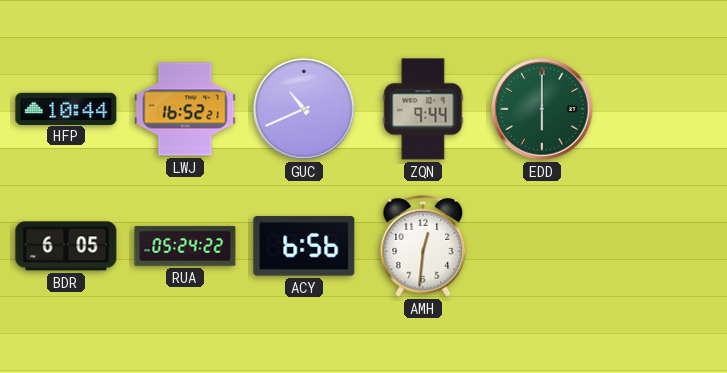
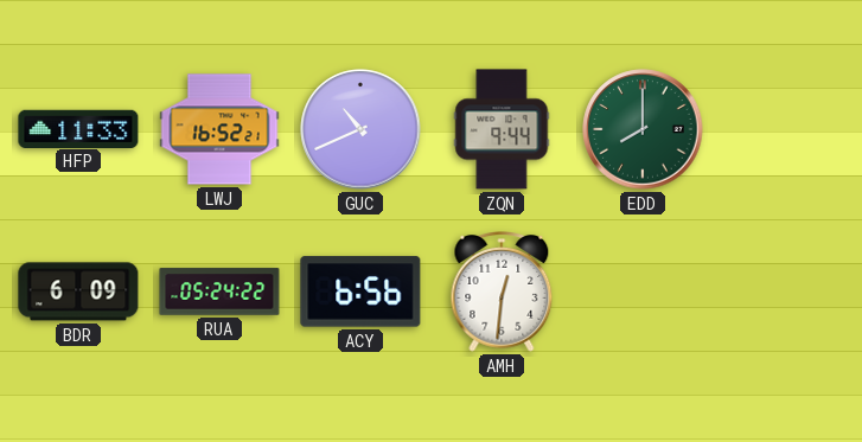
HFP: 10:44 -> 11:33
EDD: 6:00 -> 8:00
BDR: 6:05 -> 6:09
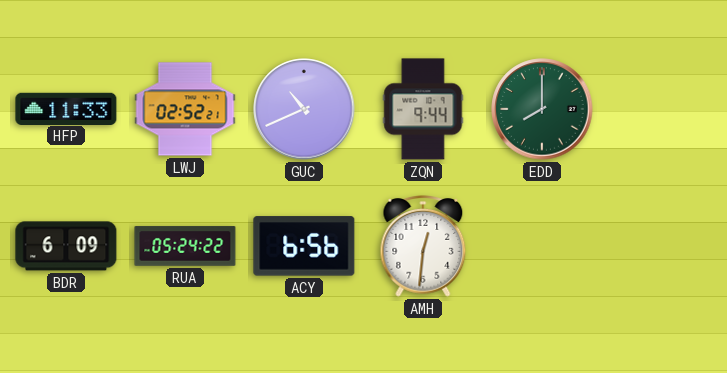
LWJ: 16:52 -> 02:52
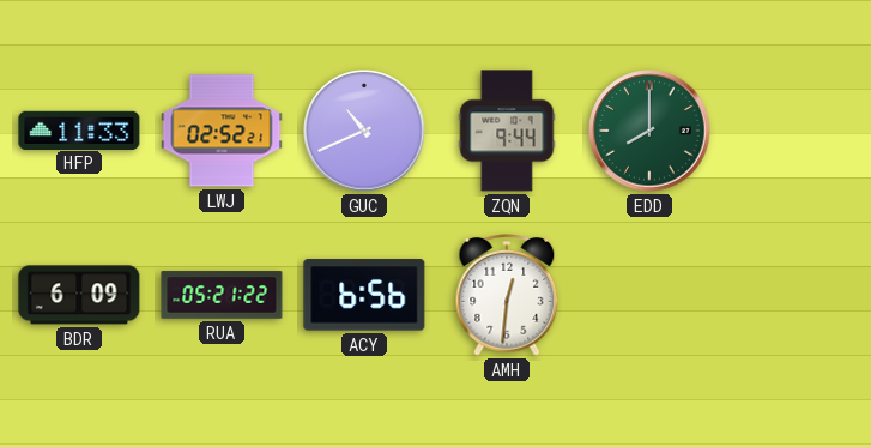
RUA: 05:24 -> 05:21
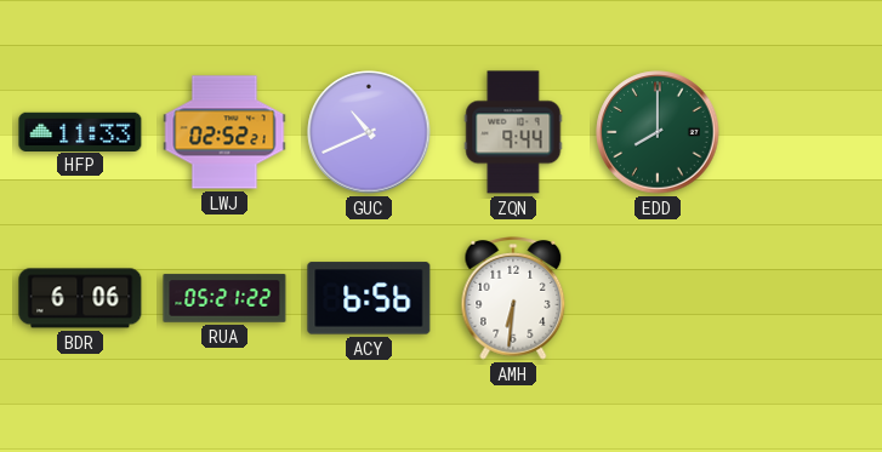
BDR: 6:09 -> 6:06
AMH: 12:31 -> 6:31
